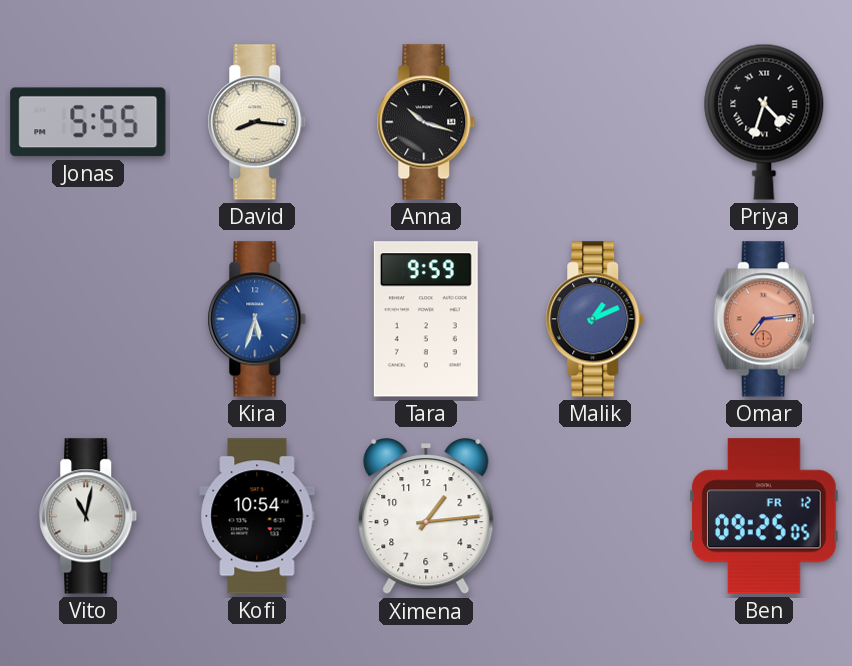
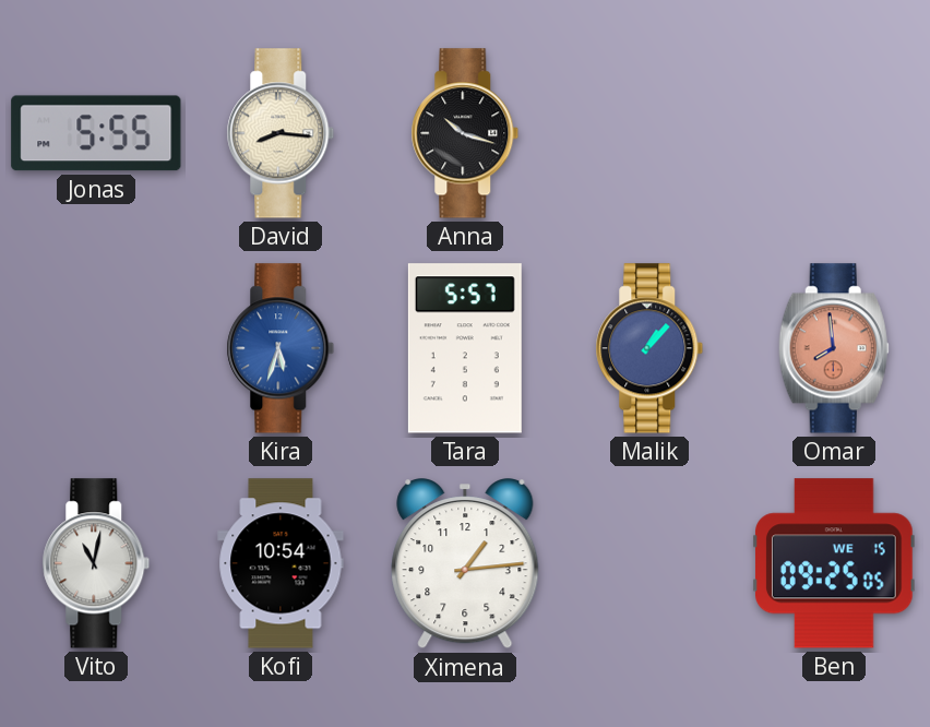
Priya: 4:33 -> none
Tara: 9:59 -> 5:57
Malik: 1:11 -> 1:07
Omar: 7:14 -> 7:59
Ben date: FR 12 -> WE 15
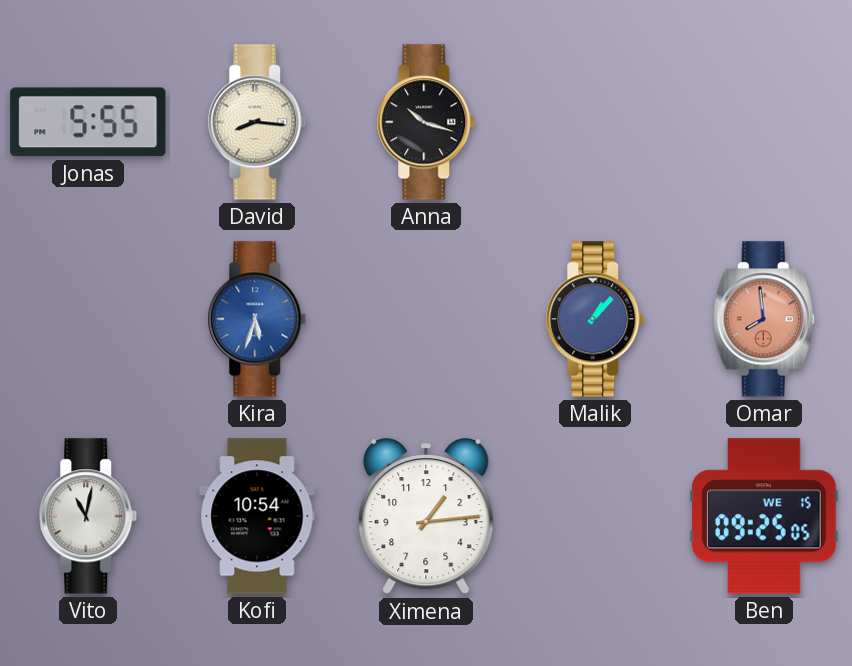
Tara: 5:57 -> none
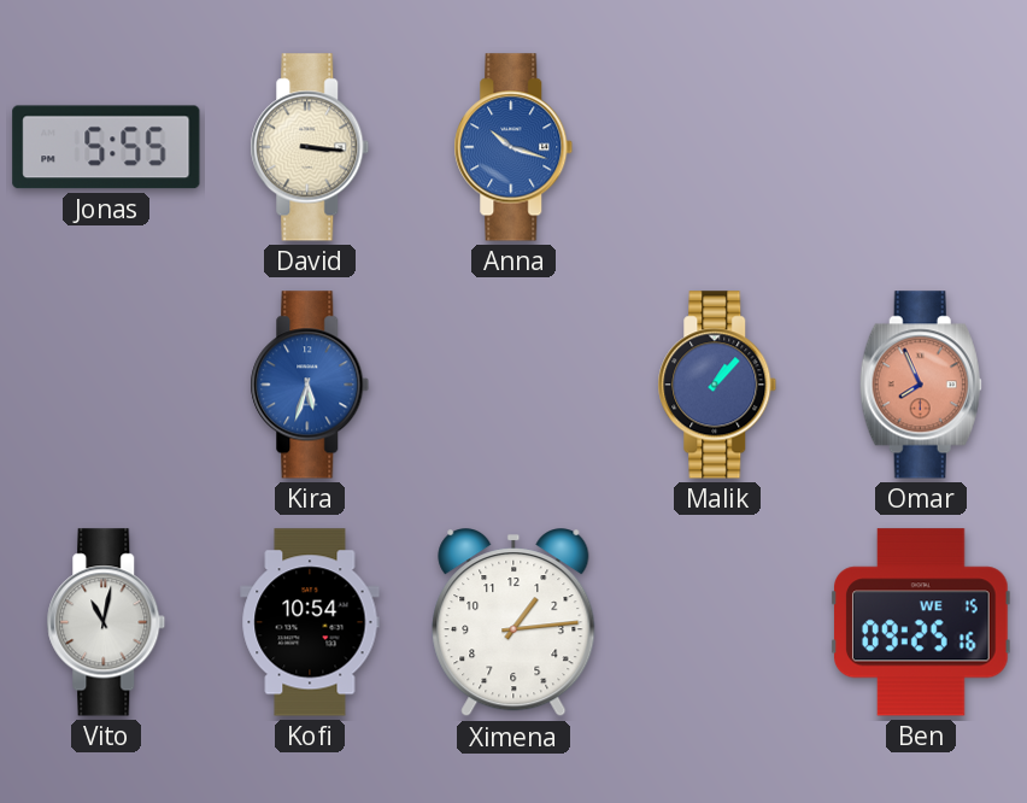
David: 8:16 -> 3:16
Anna dial: black -> blue
Omar: 7:59 -> 7:56
Ben: 09:25:05 -> 09:25:16
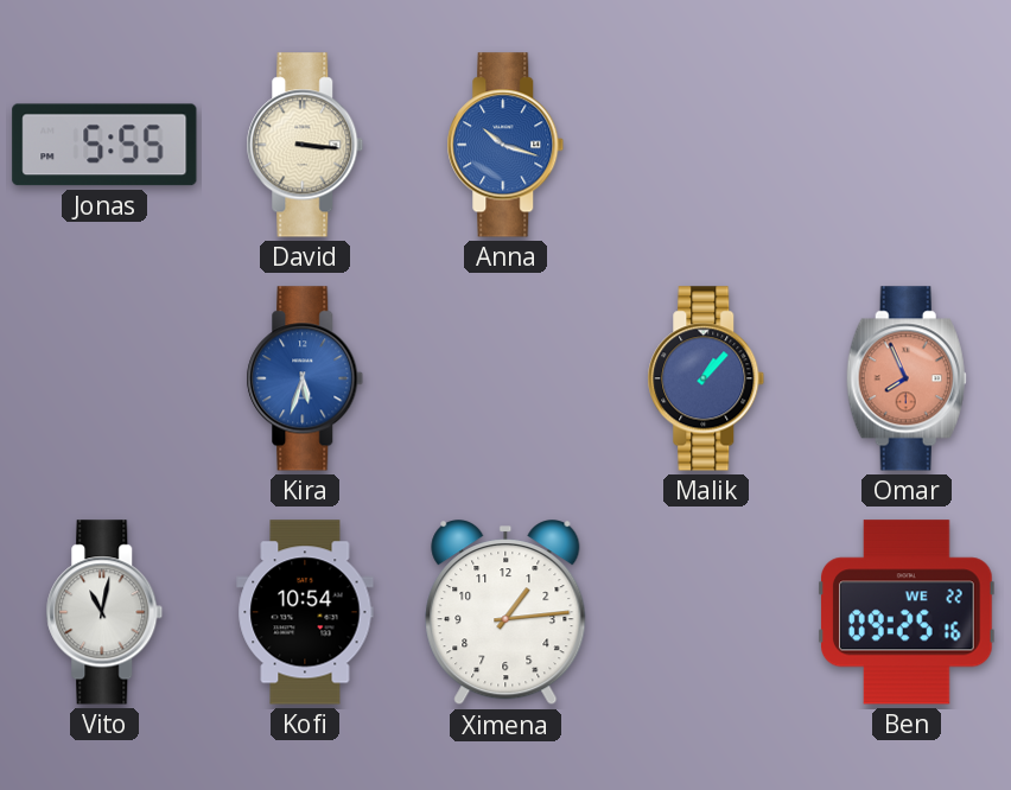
Ben date: WE 15 -> WE 22
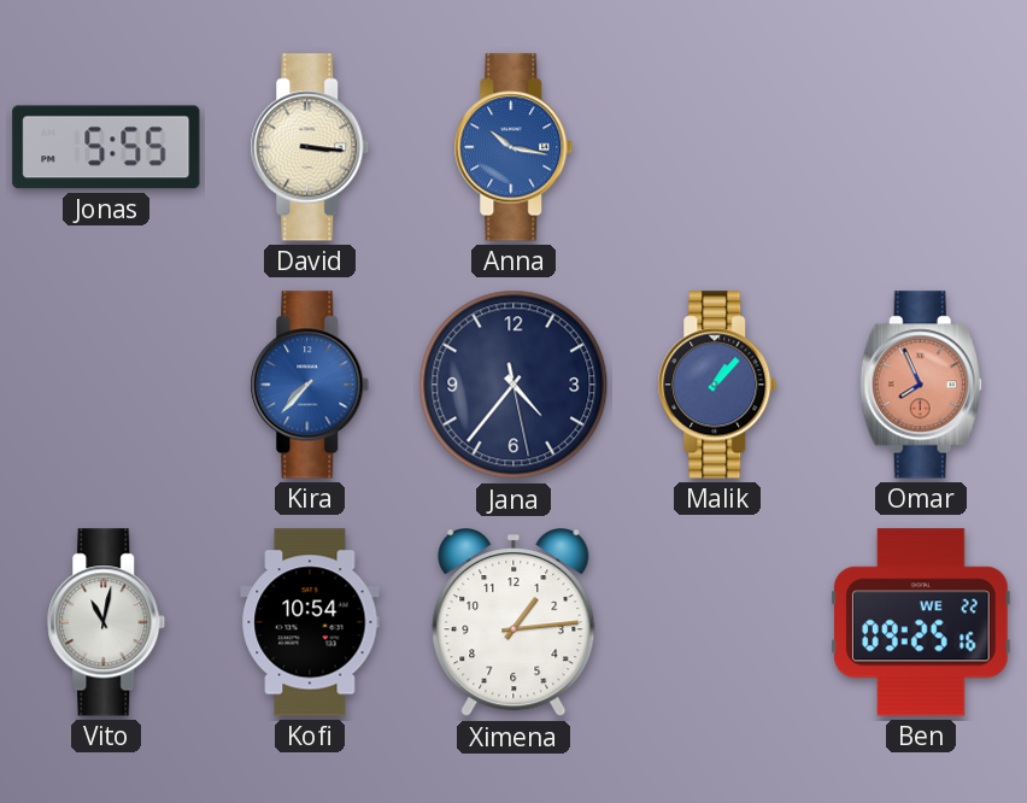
Anna: 10:18 -> 10:17
Kira: 5:33 -> 7:37
Jana: none -> 4:36
